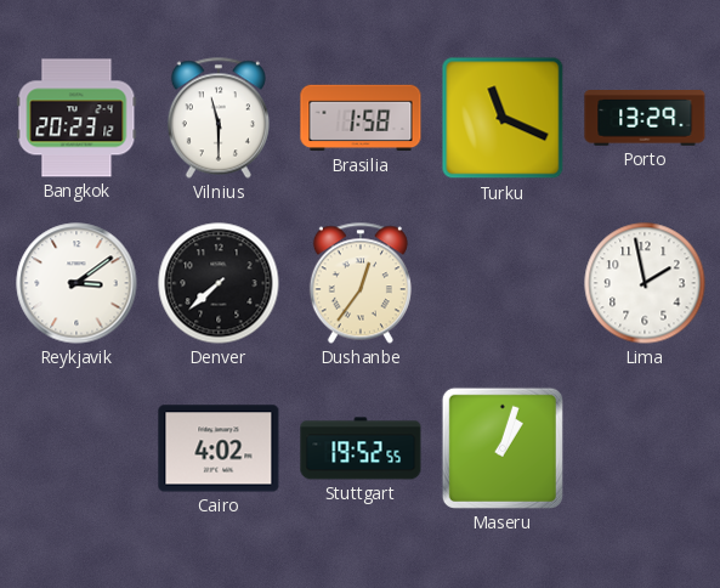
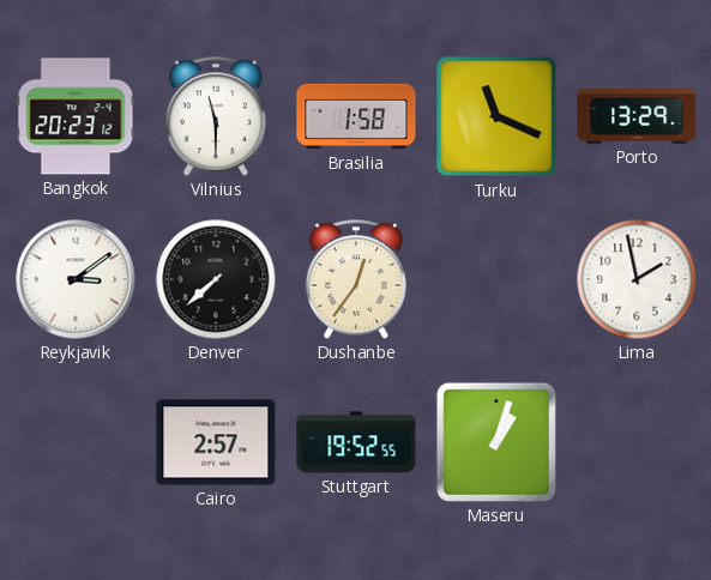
Cairo: 4:02 -> 2:57
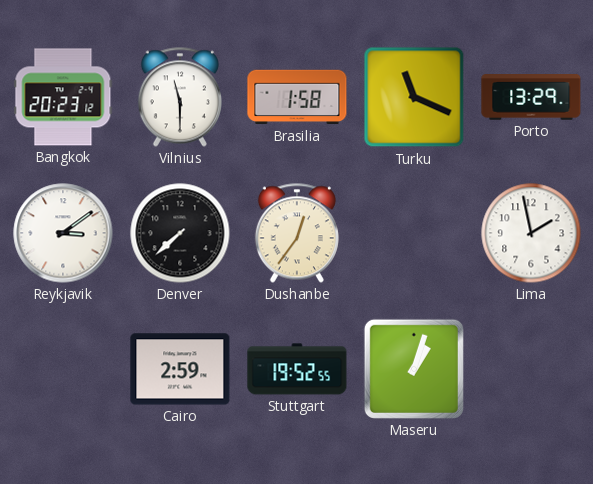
Cairo: 2:57 -> 2:59
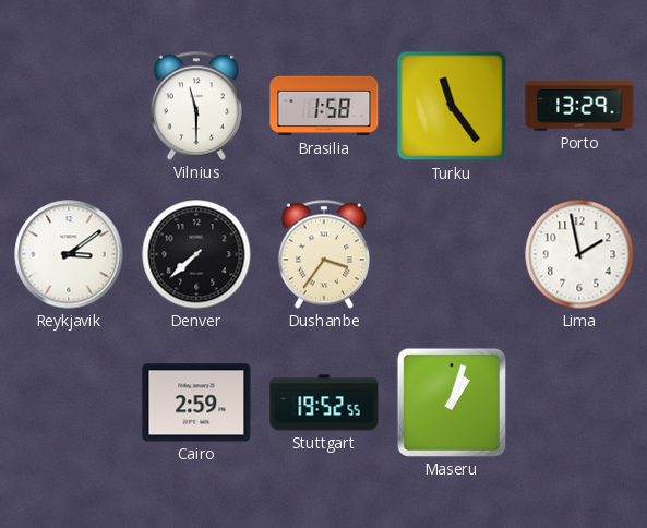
Bangkok: 20:23 -> none
Turku: 11:19 -> 11:24
Dushanbe: 12:36 -> 3:36
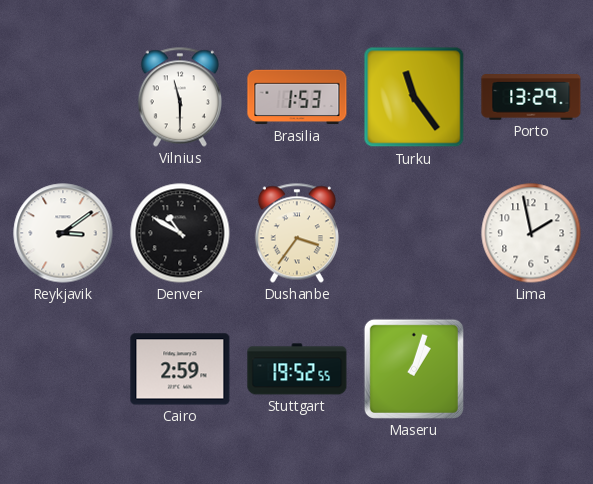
Brasilia: 1:58 -> 1:53
Denver: 7:38 -> 10:50
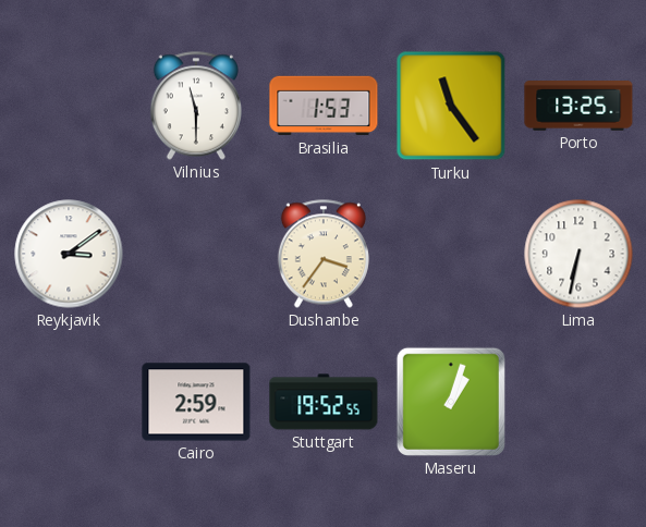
Porto: 13:29 -> 13:25
Denver: 10:50 -> none
Lima: 1:58 -> 6:32
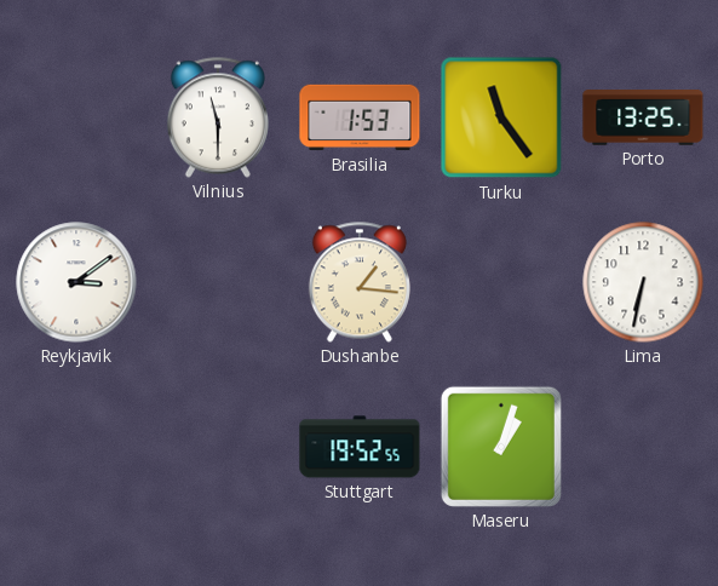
Dushanbe: 3:36 -> 1:16
Cairo: 2:59 -> none
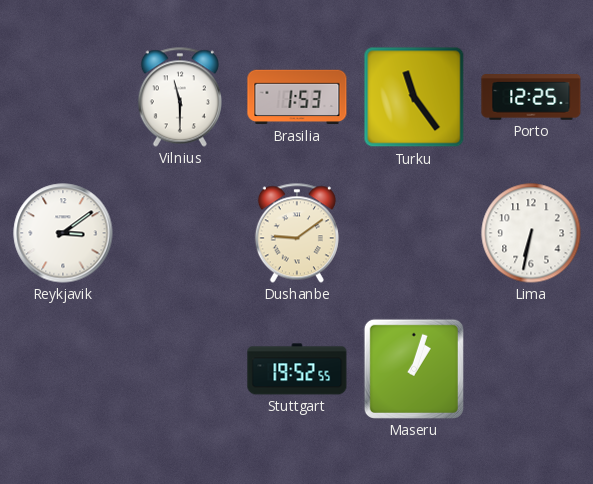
Porto: 13:25 -> 12:25
Dushanbe: 1:16 -> 9:09
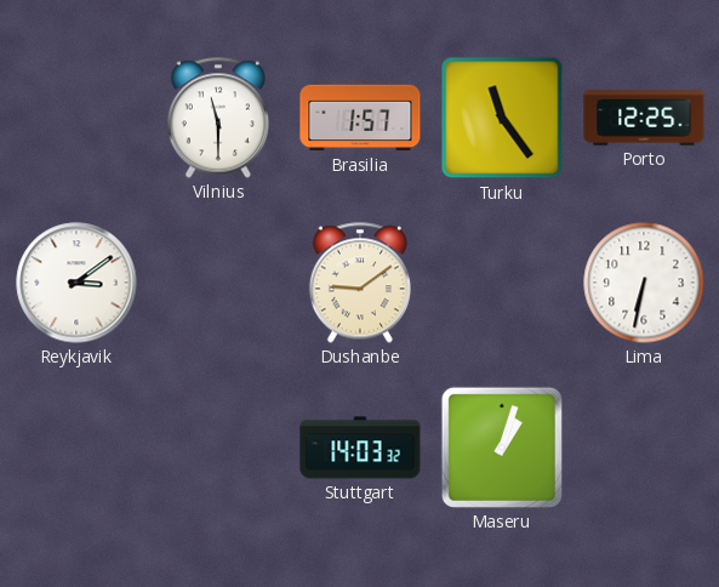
Brasilia: 1:53 -> 1:57
Stuttgart: 19:52 -> 14:03
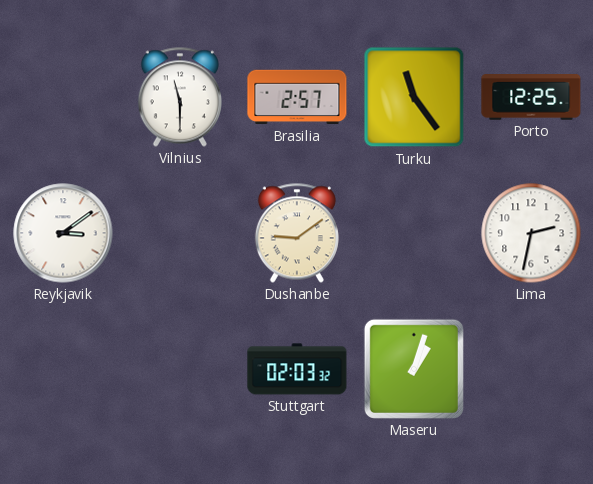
Brasilia: 1:57 -> 2:57
Lima: 6:32 -> 2:32
Stuttgart: 14:03 -> 02:03
